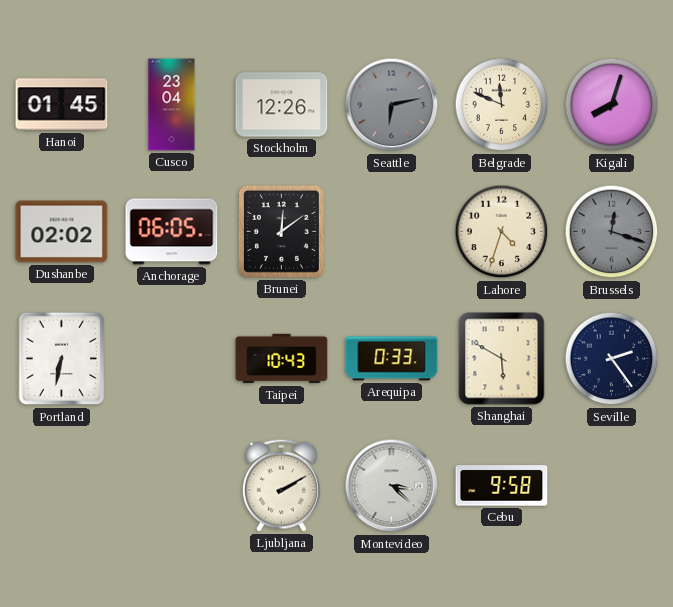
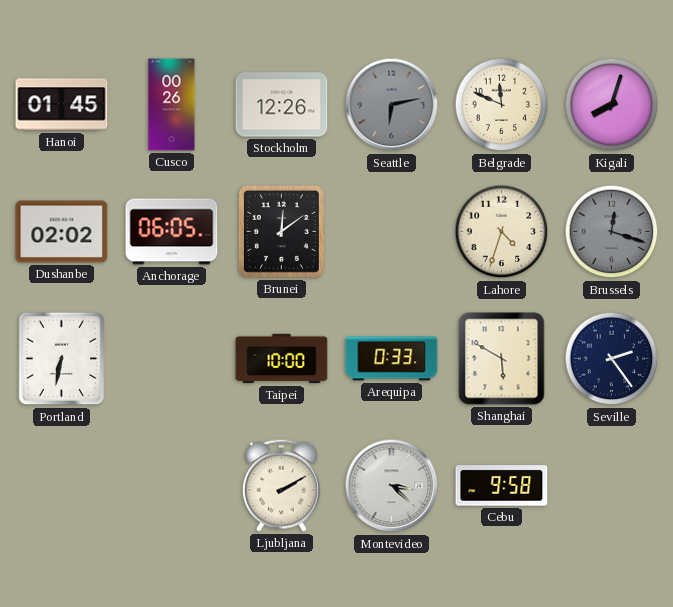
Cusco: 23:04 -> 00:26
Taipei: 10:43 -> 10:00
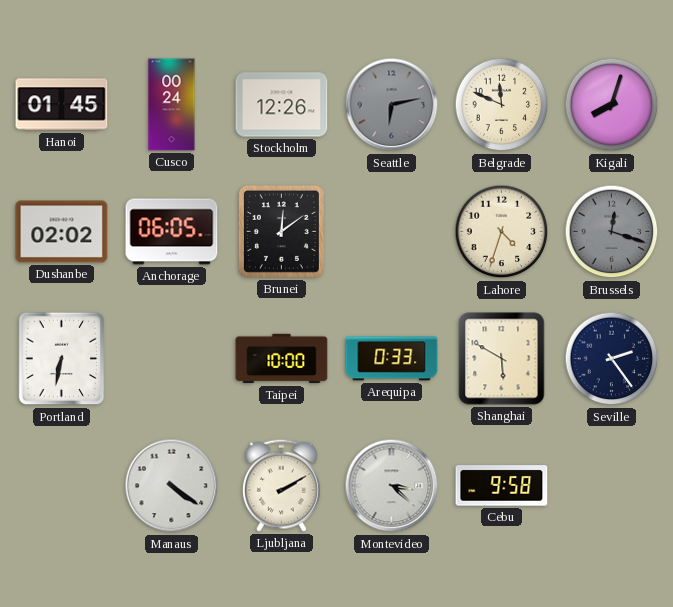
Cusco: 00:26 -> 00:24
Manaus: none -> 4:21
